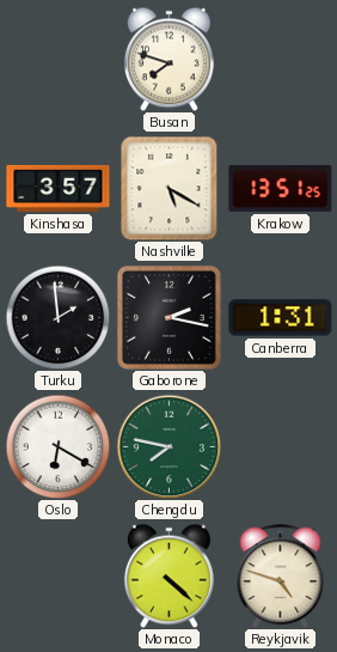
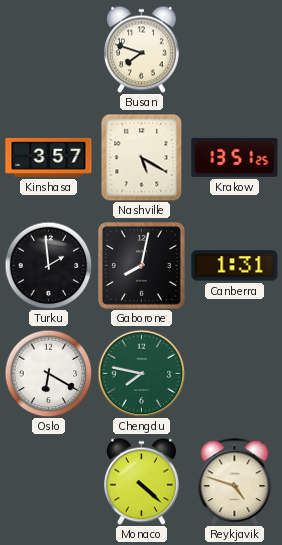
Gaborone: 2:17 -> 8:02
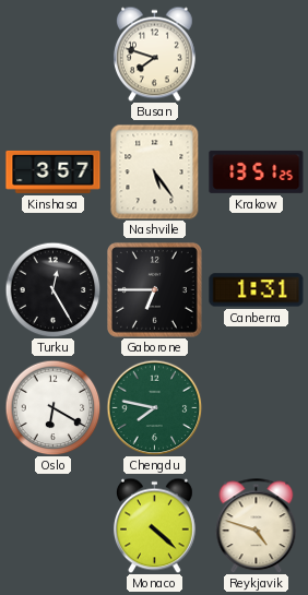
Nashville: 5:20 -> 5:24
Turku: 1:59 -> 12:25
Gaborone: 8:02 -> 6:45
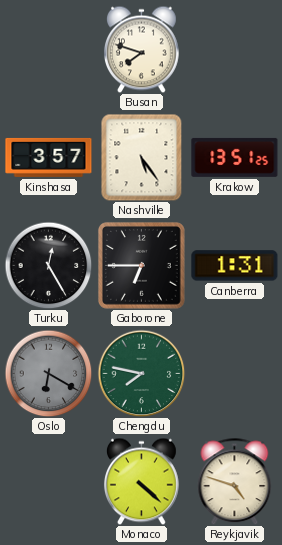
Oslo dial: white -> grey
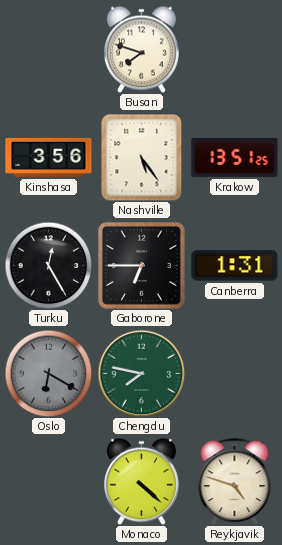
Kinshasa: 3:57 -> 3:56
